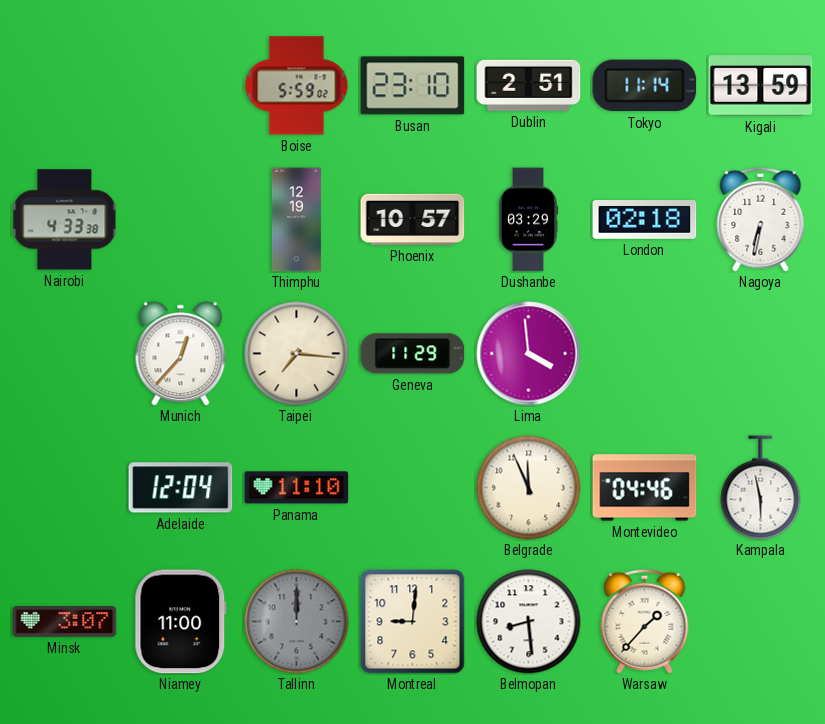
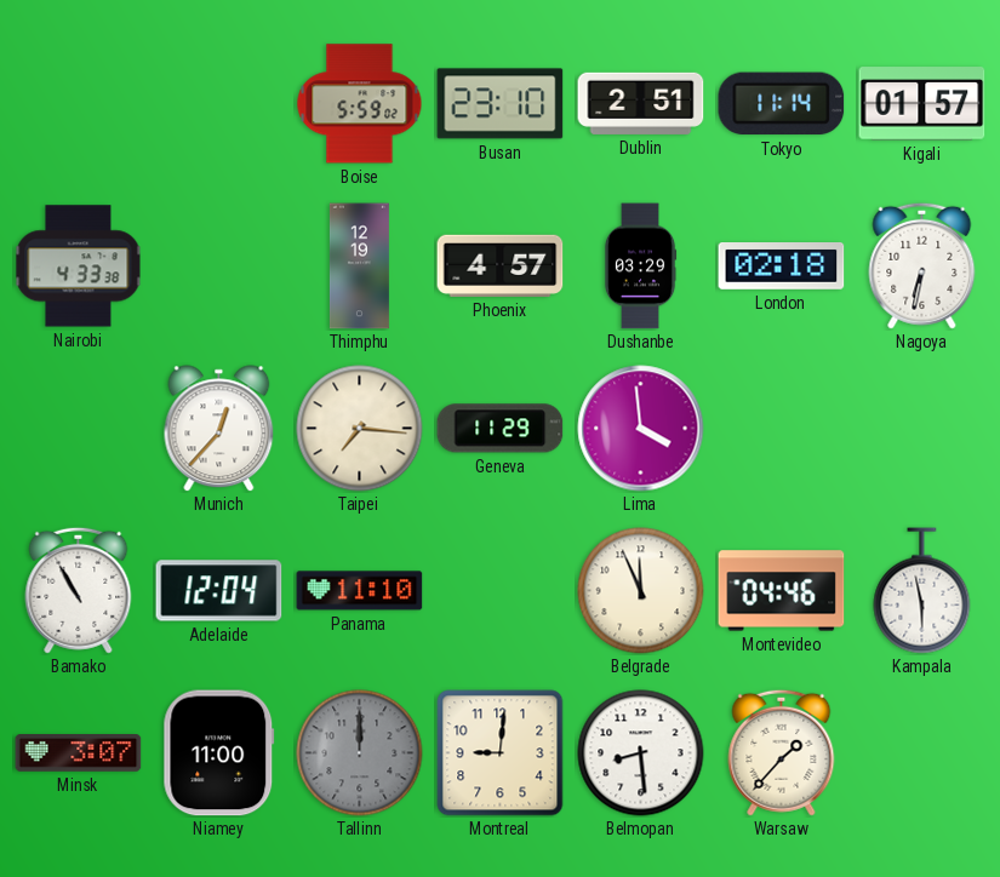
Kigali: 13:59 -> 01:57
Phoenix: 10:57 -> 4:57
Bamako: none -> 10:55
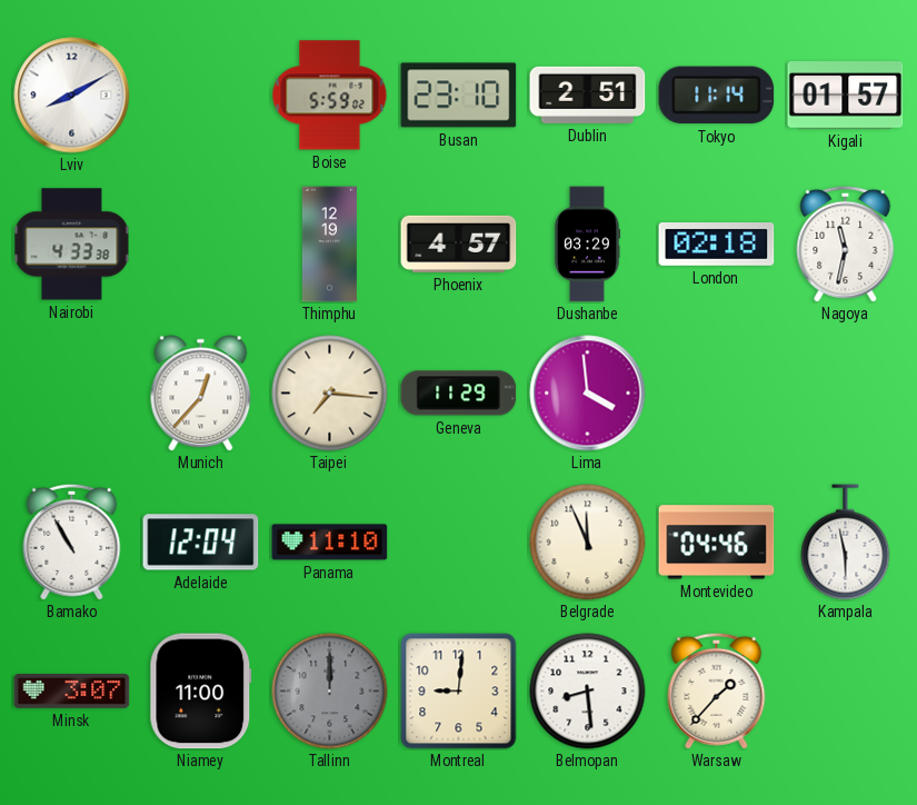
Lviv: none -> 8:10
Nagoya: 6:32 -> 11:32
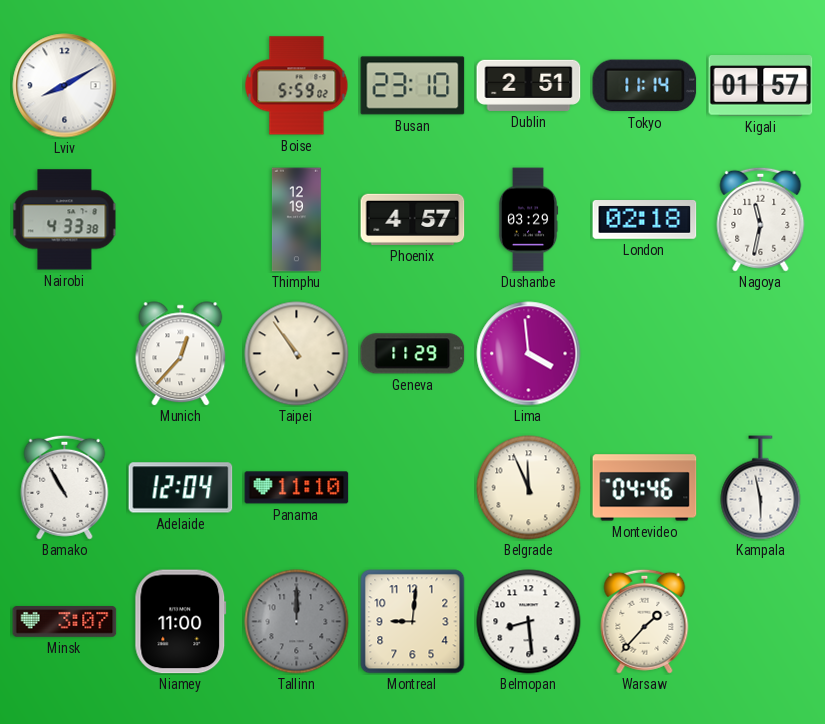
Taipei: 7:16 -> 10:54
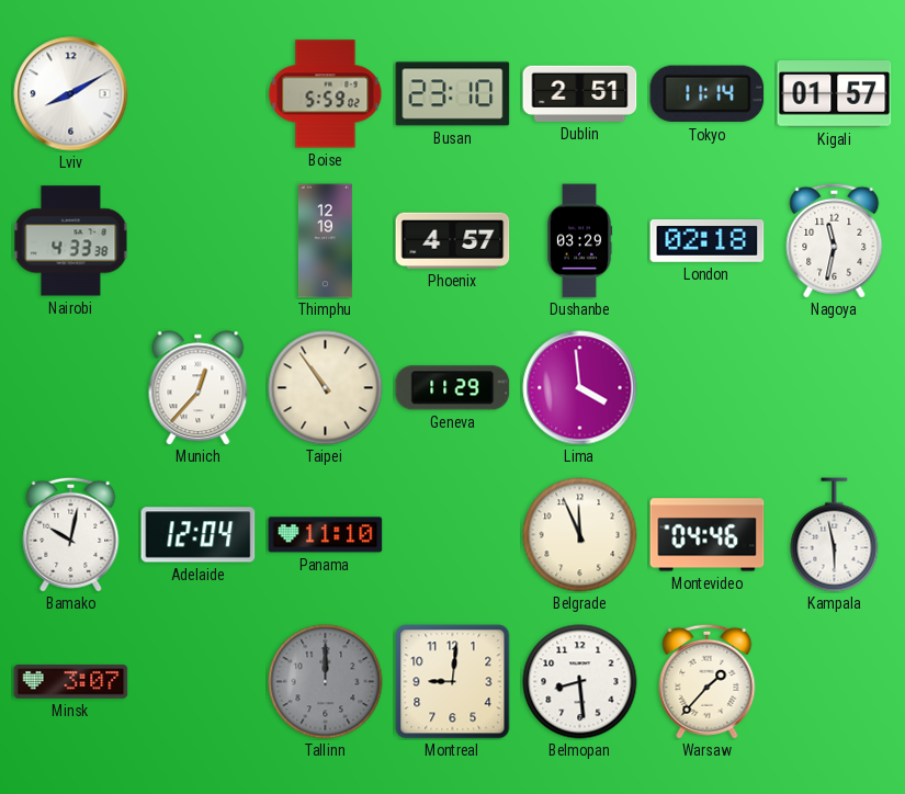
Bamako: 10:55 -> 10:02
Niamey: 11:00 -> none
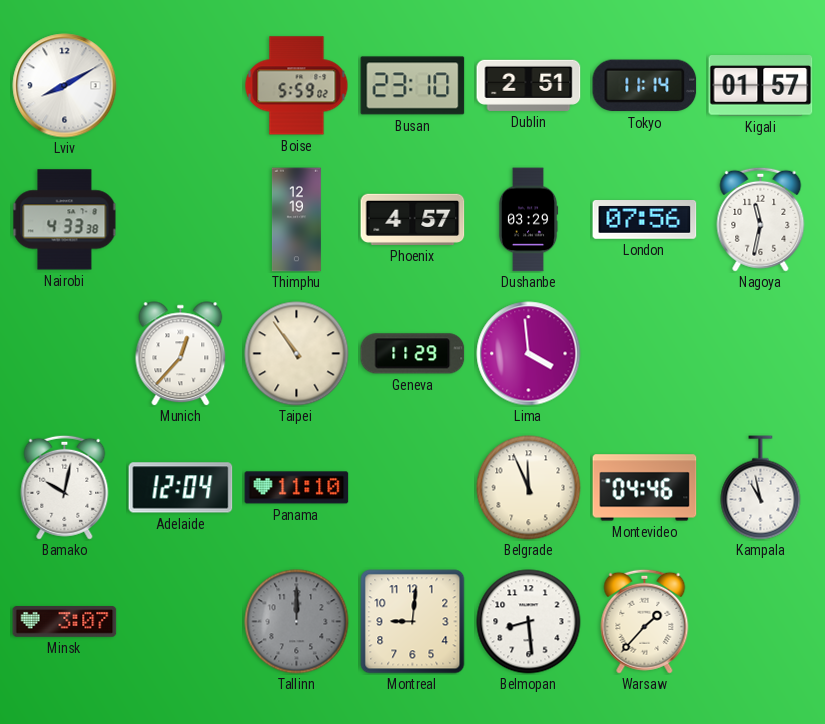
London: 02:18 -> 07:56
Kampala: 5:58 -> 10:58
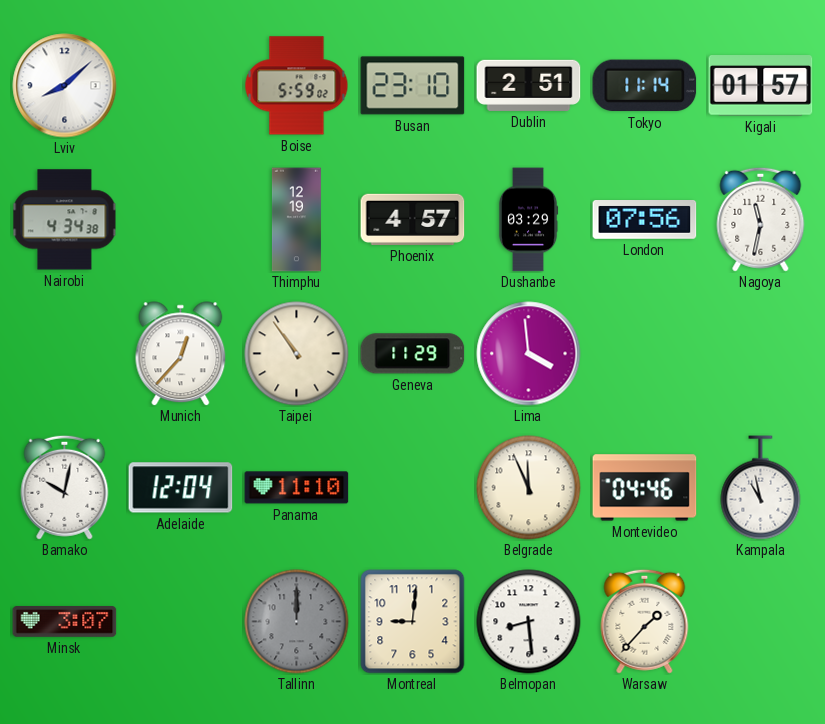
Lviv: 8:10 -> 8:08
Nairobi: 4:33 -> 4:34
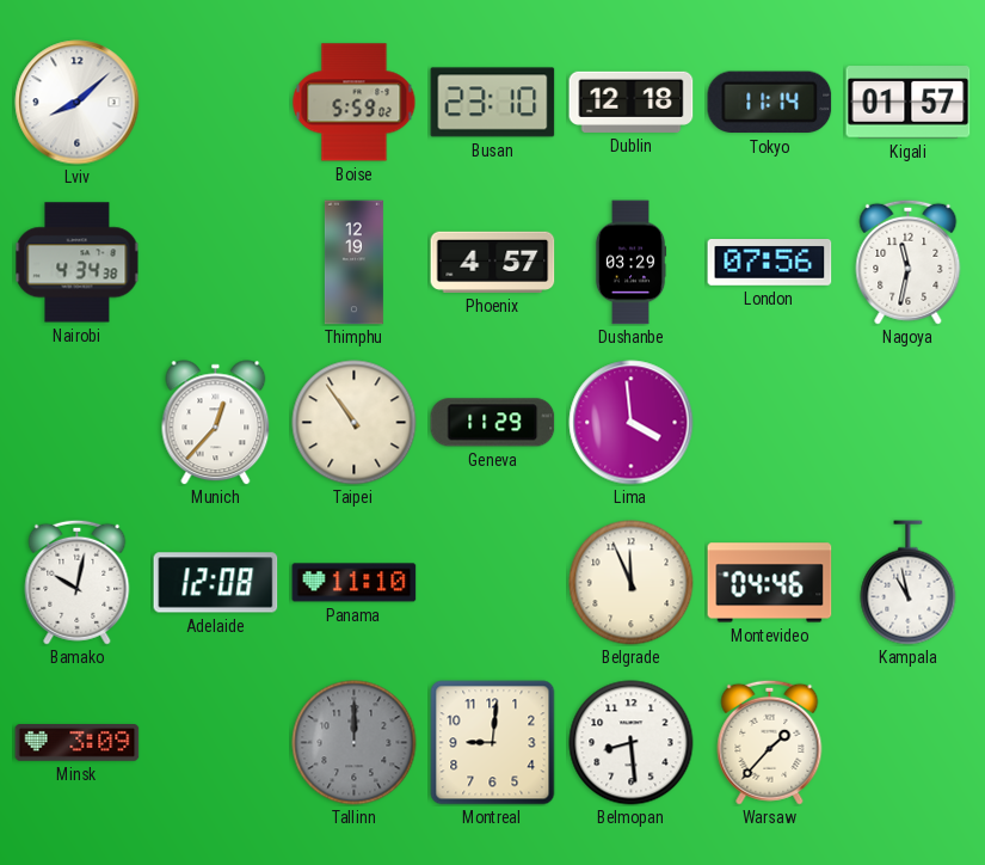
Dublin: 2:51 -> 12:18
Adelaide: 12:04 -> 12:08
Minsk: 3:07 -> 3:09
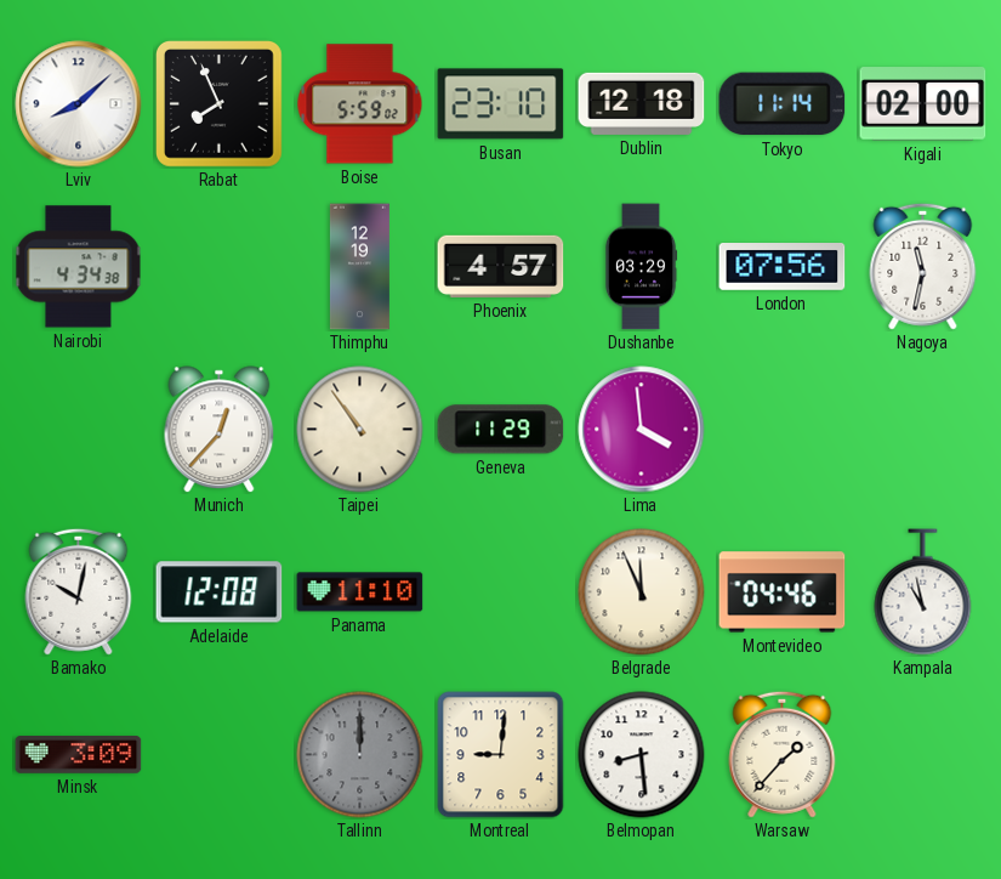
Rabat: none -> 7:56
Kigali: 01:57 -> 02:00
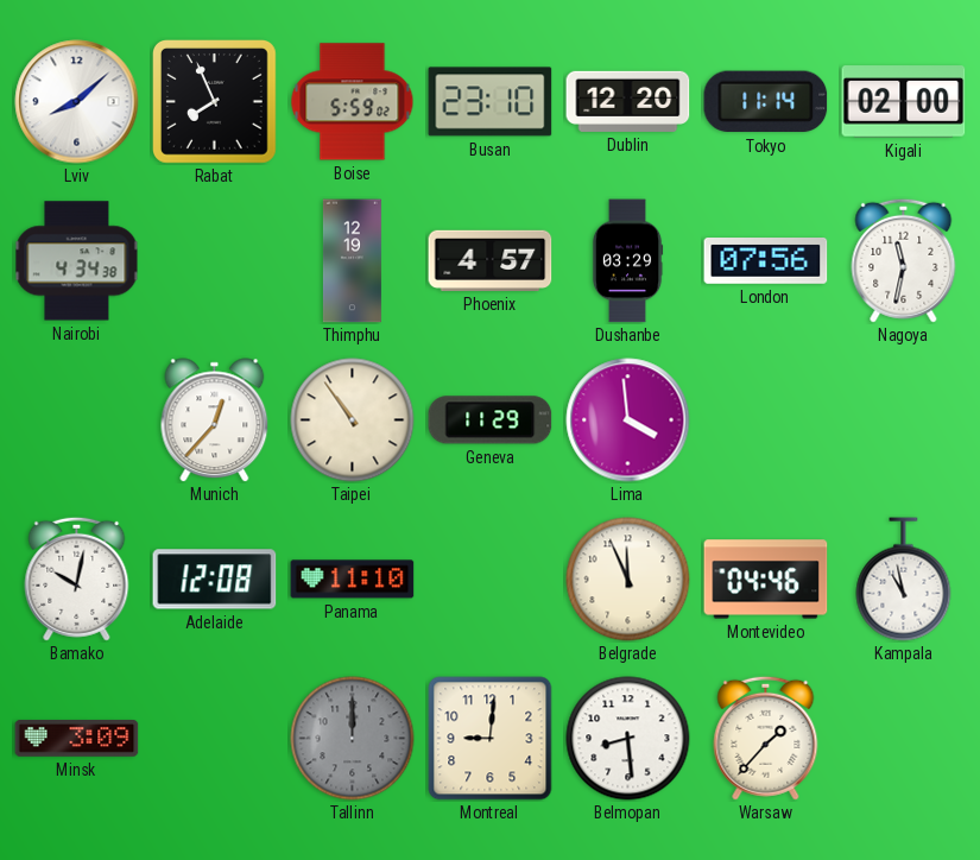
Dublin: 12:18 -> 12:20
